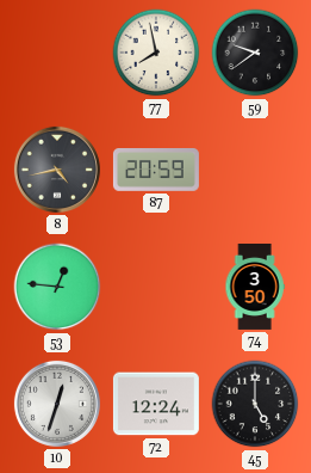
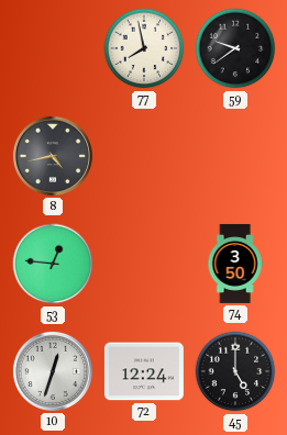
87: 20:59 -> none
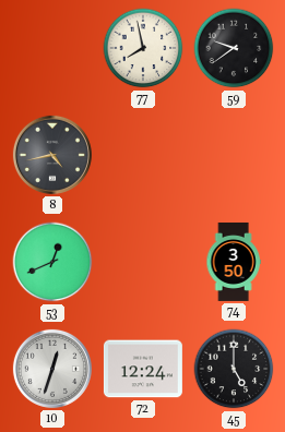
53: 12:46 -> 12:41
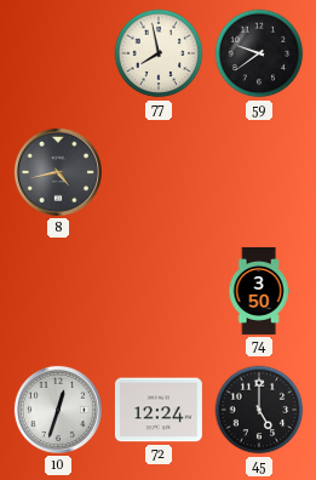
53: 12:41 -> none
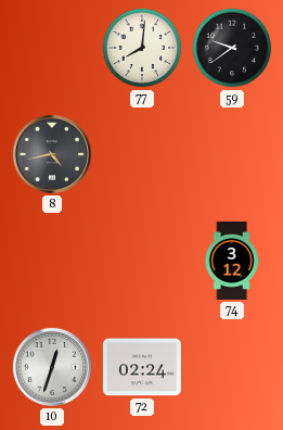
77: 7:58 -> 8:01
74: 3:50 -> 3:12
72: 12:24 -> 02:24
45: 5:00 -> none
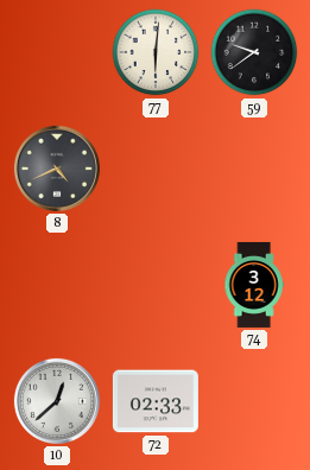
77: 8:01 -> 6:01
8: 4:43 -> 4:41
10: 12:33 -> 12:38
72: 02:24 -> 02:33
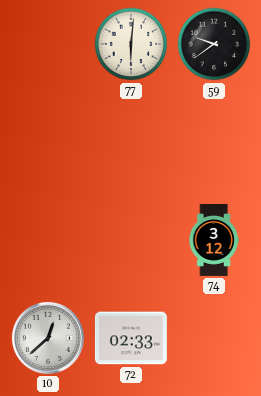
8: 4:41 -> none
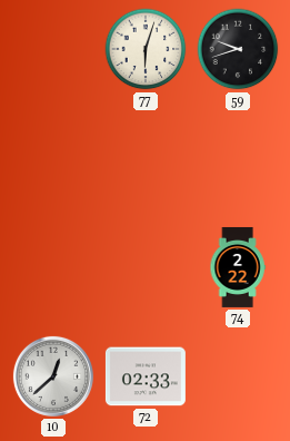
77: 6:01 -> 6:03
59: 9:39 -> 9:42
74: 3:12 -> 2:22
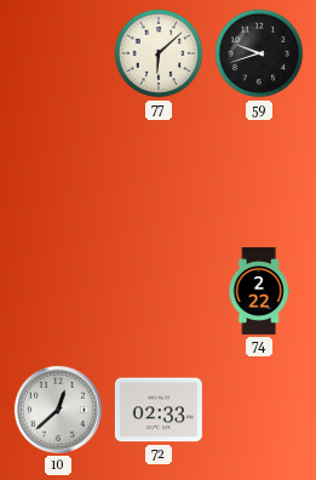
77: 6:03 -> 6:08
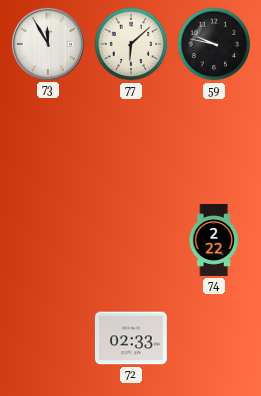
73: none -> 11:55
59: 9:42 -> 9:47
10: 12:38 -> none
